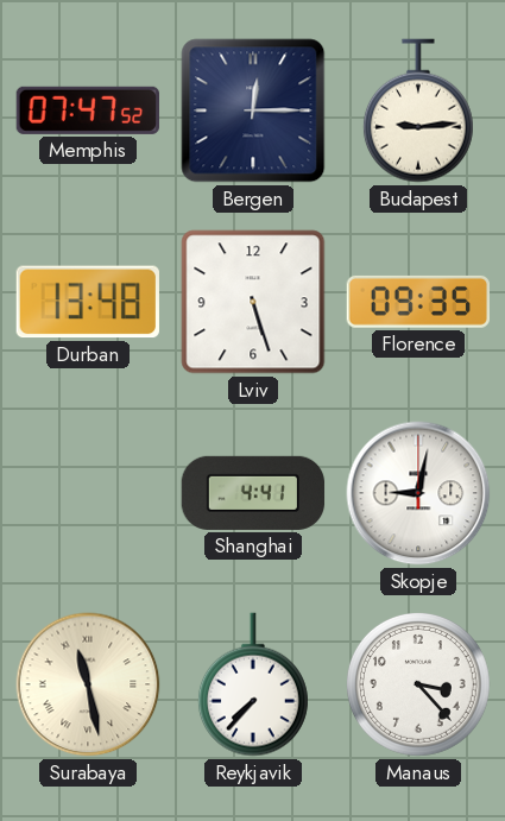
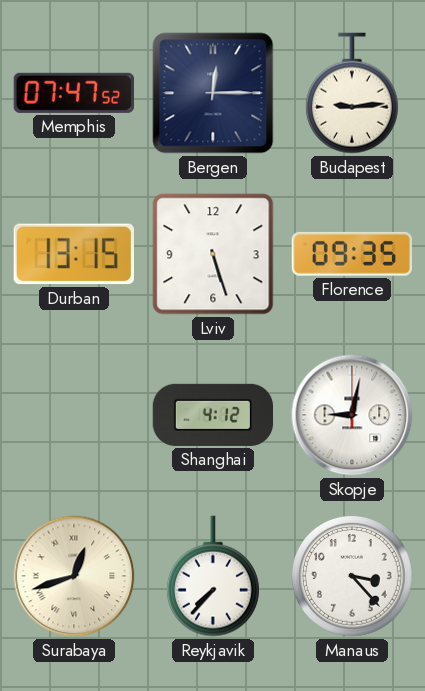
Durban: 13:48 -> 13:15
Shanghai: 4:41 -> 4:12
Surabaya: 11:28 -> 12:42
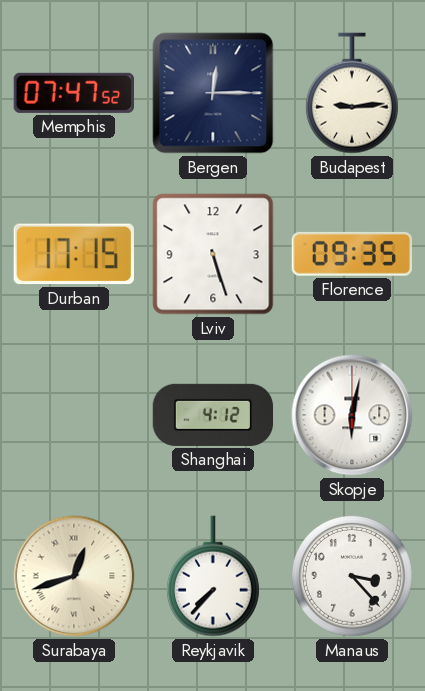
Durban: 13:15 -> 17:15
Skopje: 9:02 -> 6:02
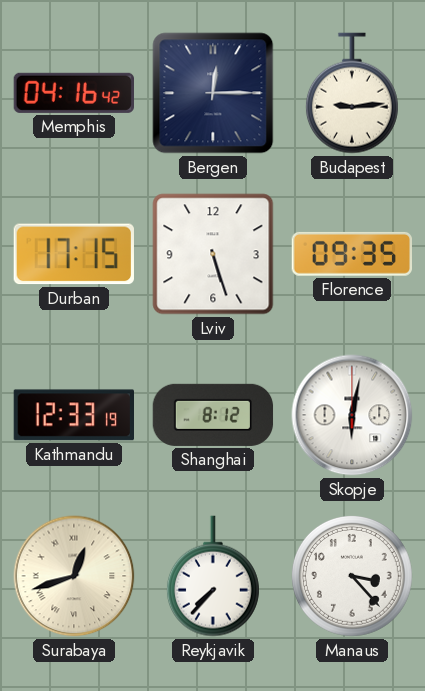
Memphis: 07:47 -> 04:16
Kathmandu: none -> 12:33
Shanghai: 4:12 -> 8:12
